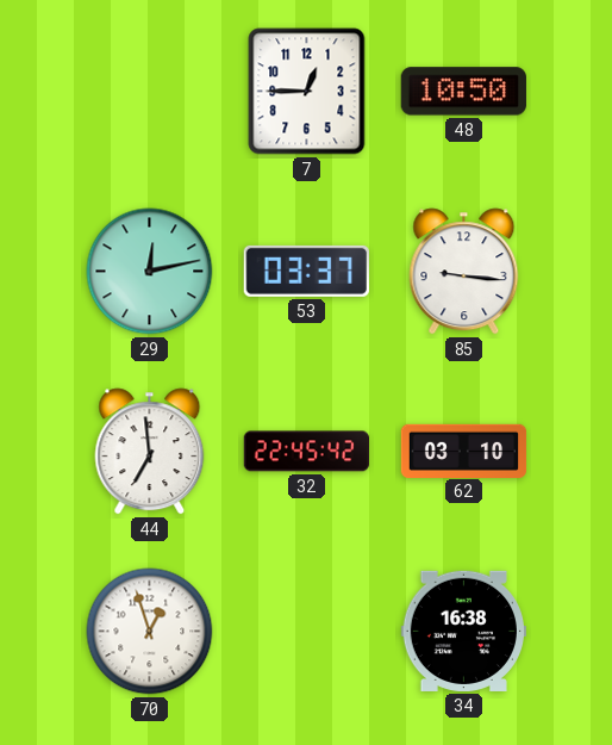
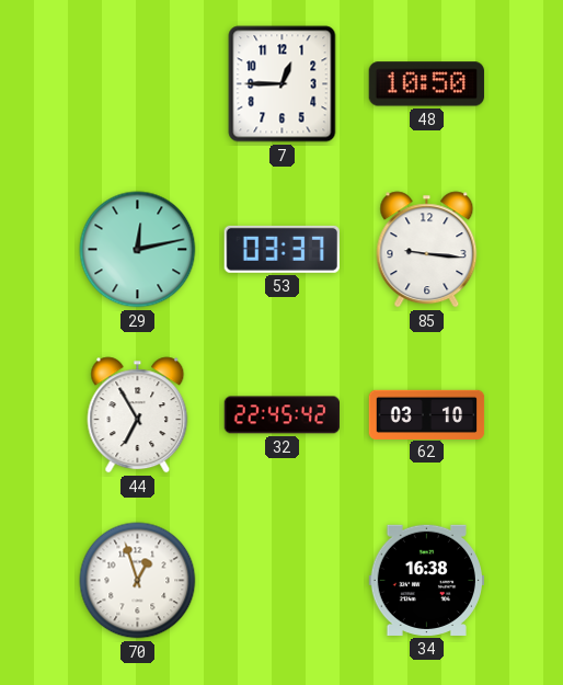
44: 6:59 -> 6:55
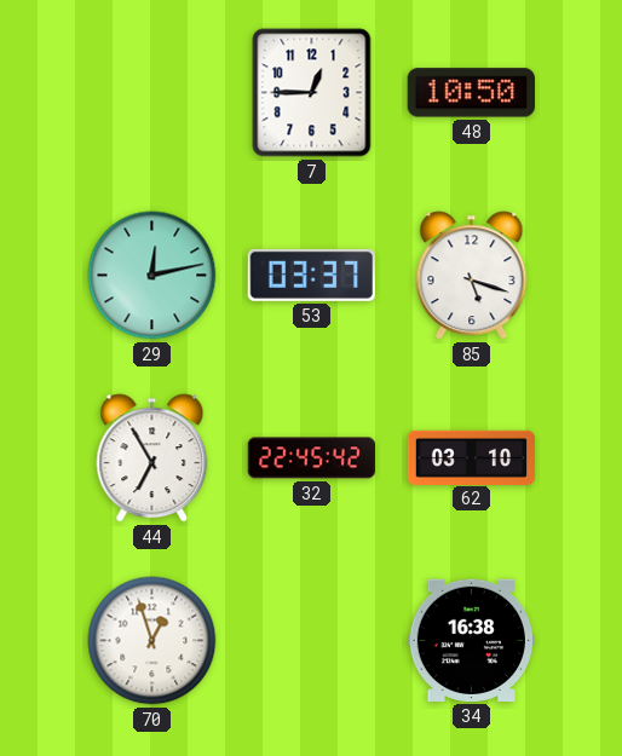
85: 9:16 -> 5:18
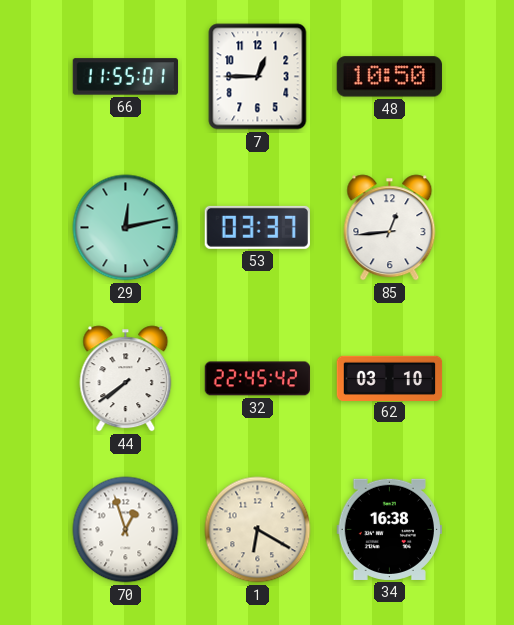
66: none -> 11:55
85: 5:18 -> 12:44
44: 6:55 -> 7:39
1: none -> 6:20
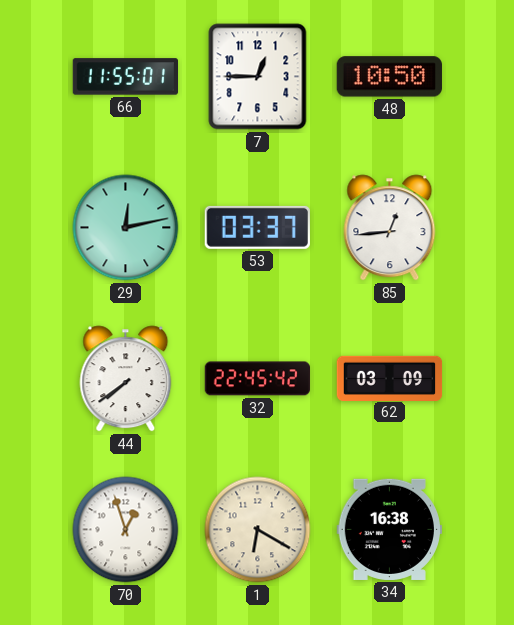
62: 03:10 -> 03:09
